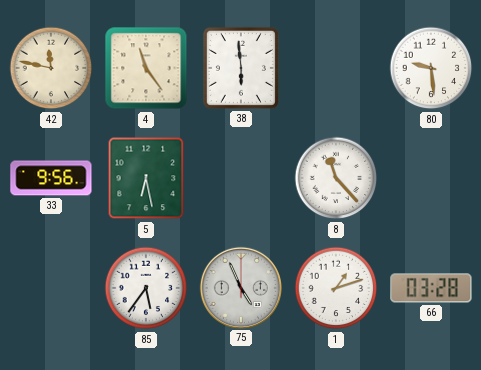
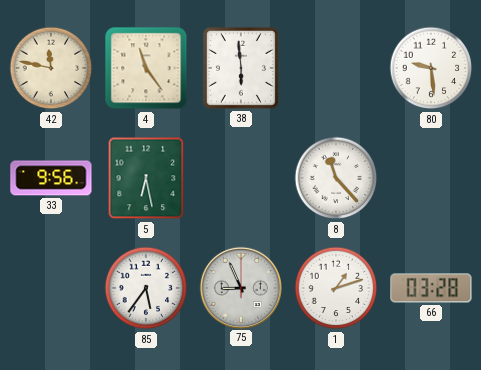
75: 4:56 -> 8:56
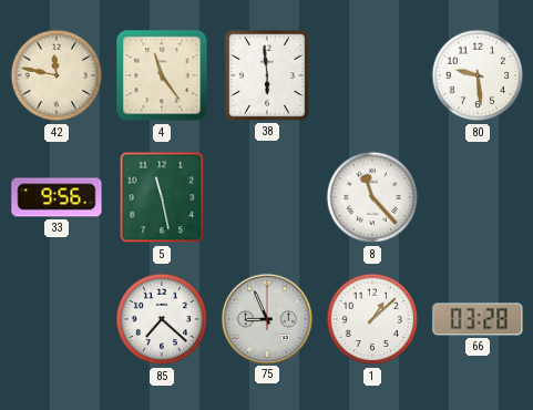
5: 6:28 -> 11:28
85: 5:36 -> 7:22
1: 1:12 -> 1:08
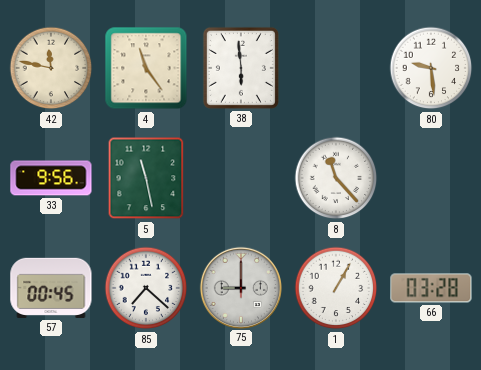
57: none -> 00:45
75: 8:56 -> 9:00
1: 1:08 -> 1:05
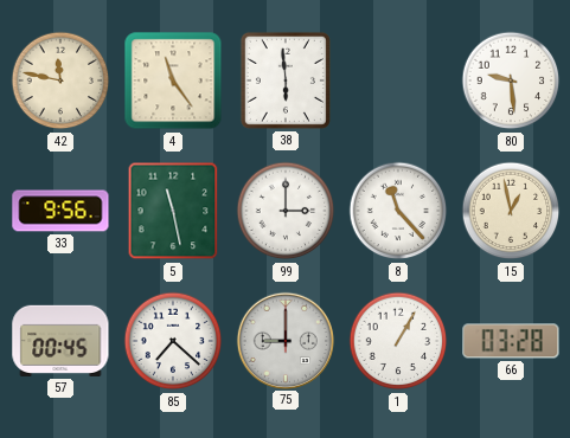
99: none -> 3:00
15: none -> 12:58
